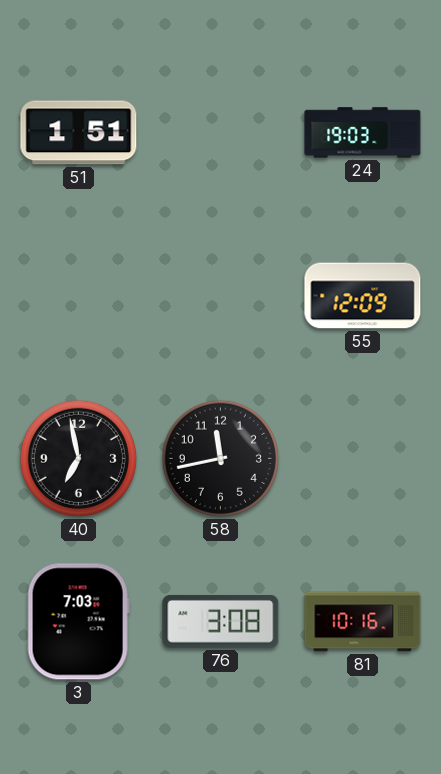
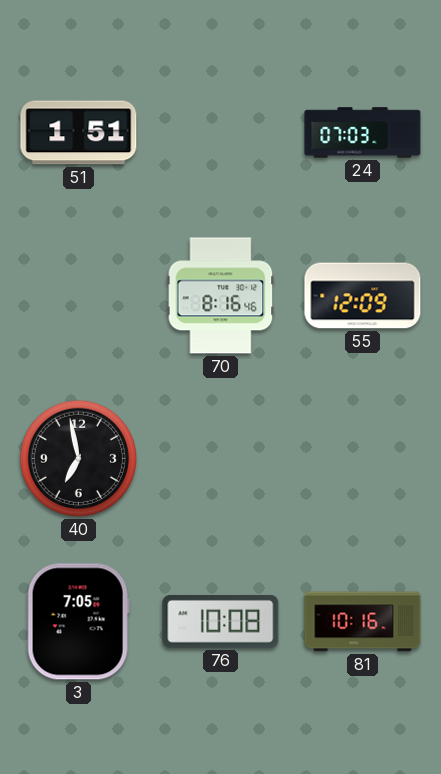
24: 19:03 -> 07:03
70: none -> 8:16
58: 11:43 -> none
3: 7:03 -> 7:05
76: 3:08 -> 10:08
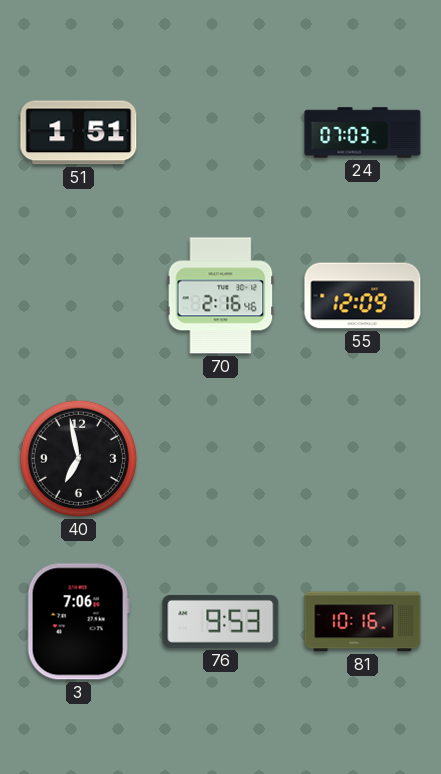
70: 8:16 -> 2:16
3: 7:05 -> 7:06
76: 10:08 -> 9:53
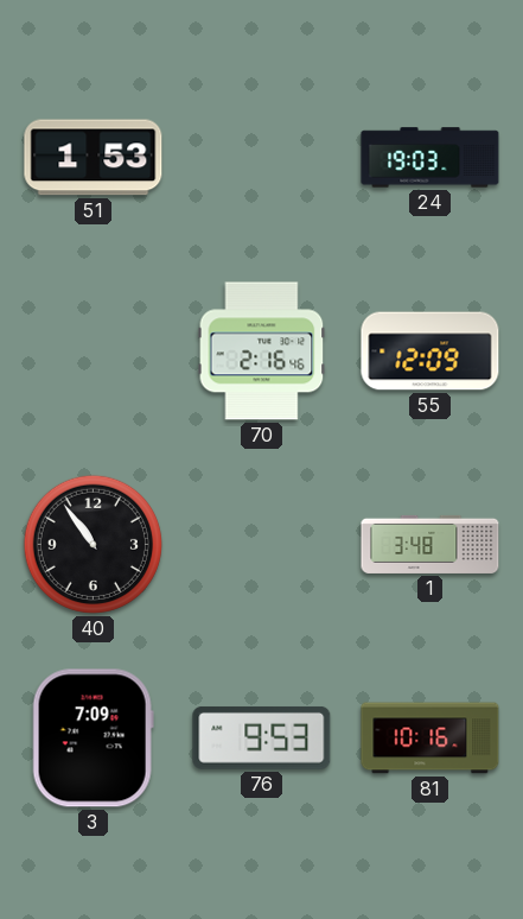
51: 1:51 -> 1:53
24: 07:03 -> 19:03
40: 6:58 -> 10:54
1: none -> 3:48
3: 7:06 -> 7:09
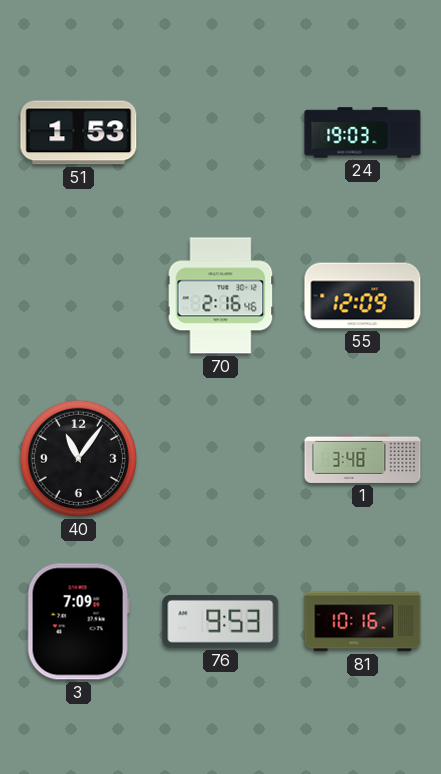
40: 10:54 -> 11:06
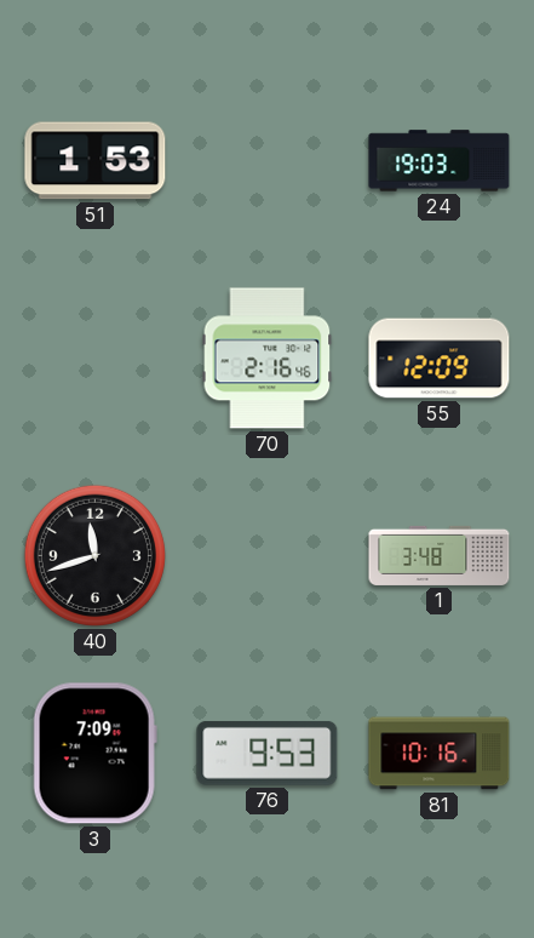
40: 11:06 -> 11:42
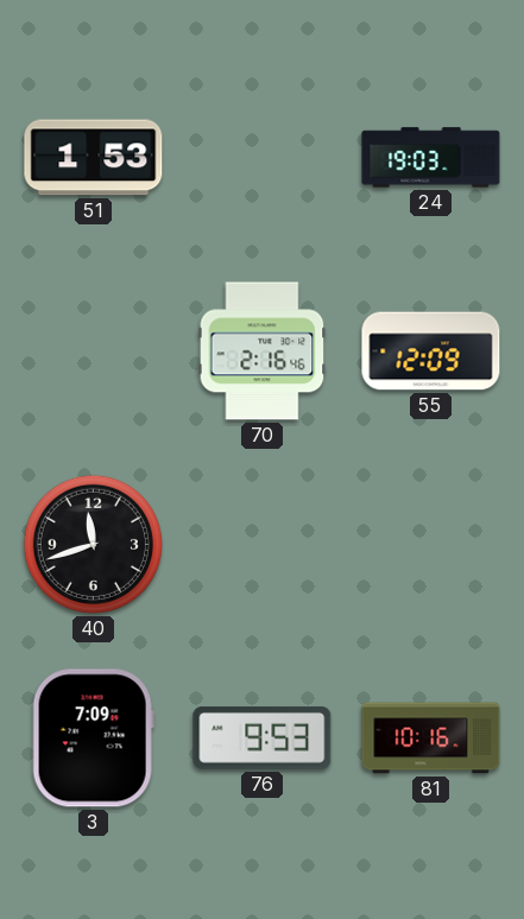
1: 3:48 -> none
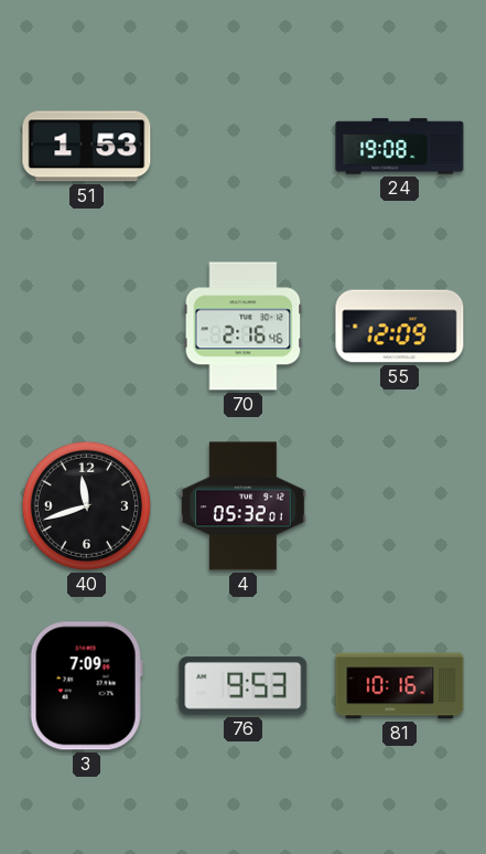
24: 19:03 -> 19:08
4: none -> 05:32
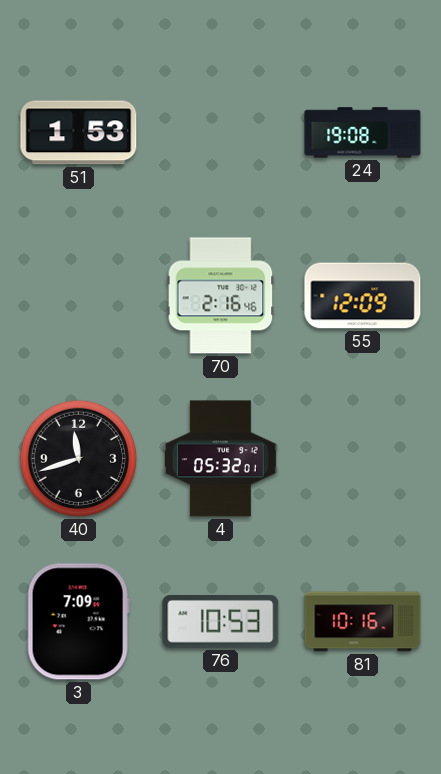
76: 9:53 -> 10:53
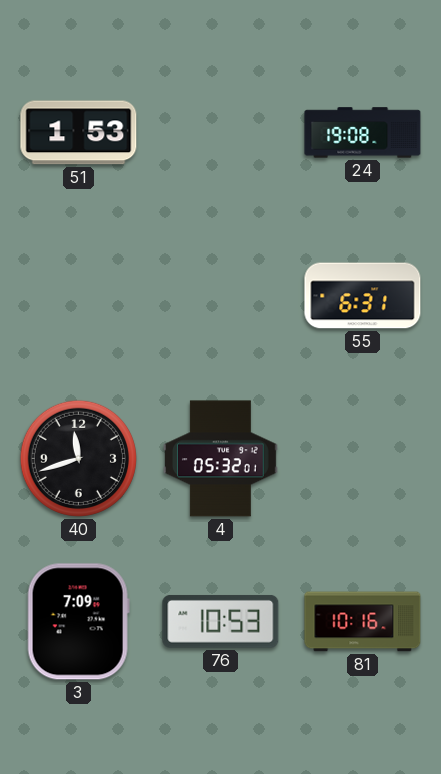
70: 2:16 -> none
55: 12:09 -> 6:31
